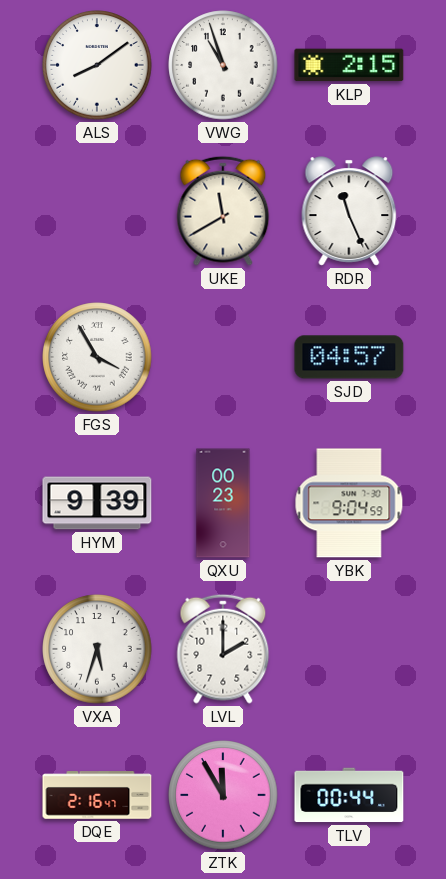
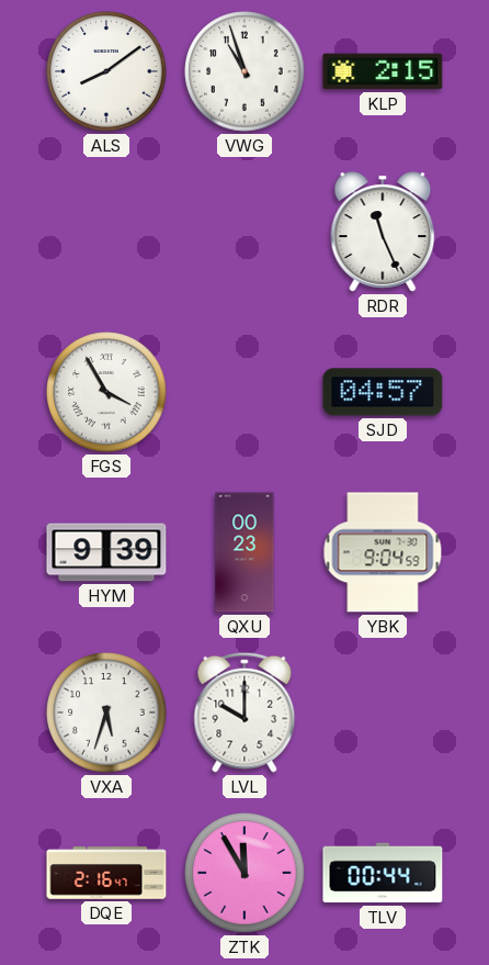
UKE: 11:40 -> none
LVL: 2:00 -> 10:00
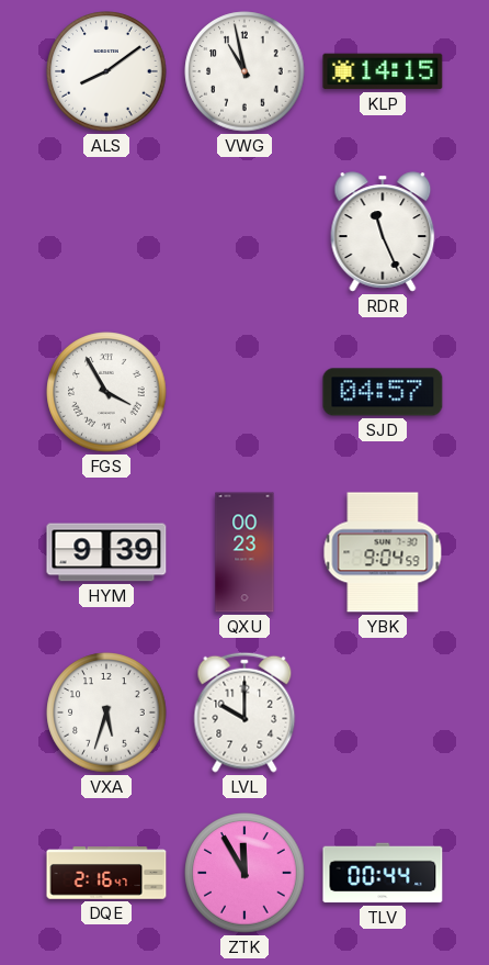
VWG: 10:57 -> 10:58
KLP: 2:15 -> 14:15
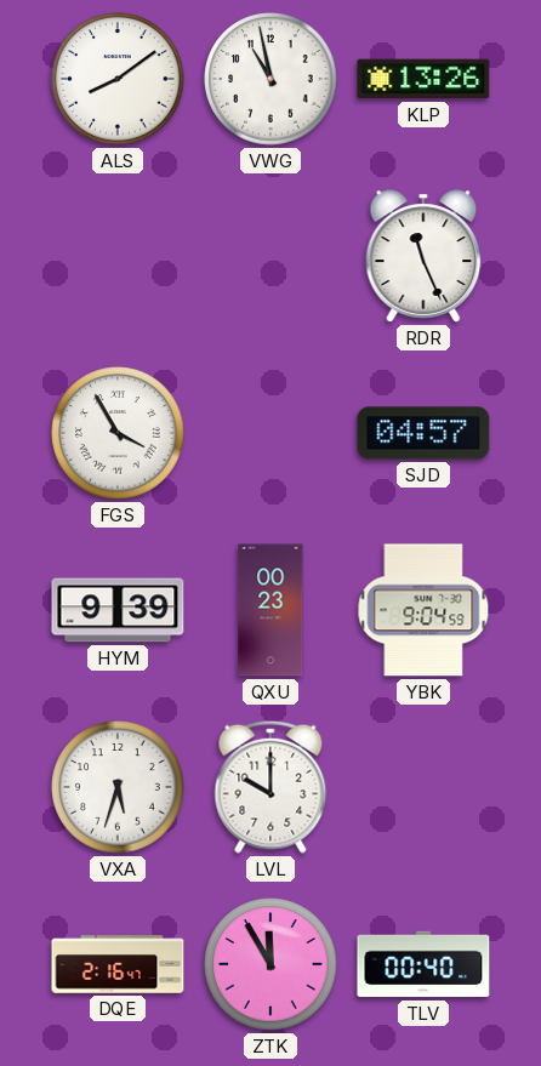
KLP: 14:15 -> 13:26
TLV: 00:44 -> 00:40
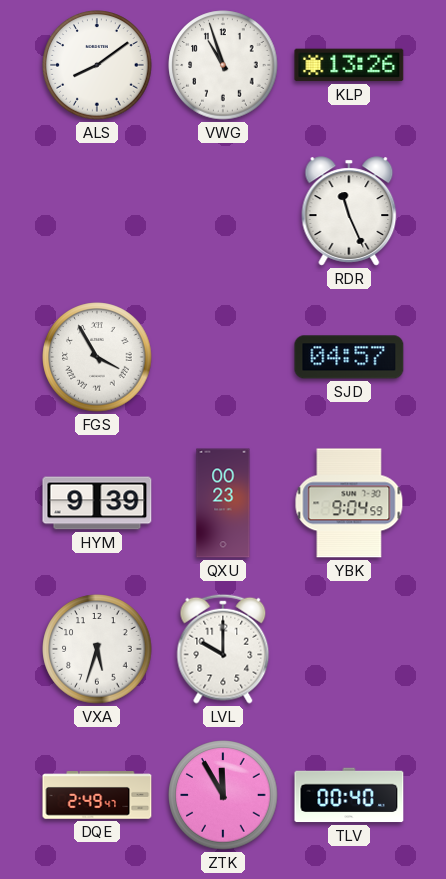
VWG: 10:58 -> 10:57
DQE: 2:16 -> 2:49
